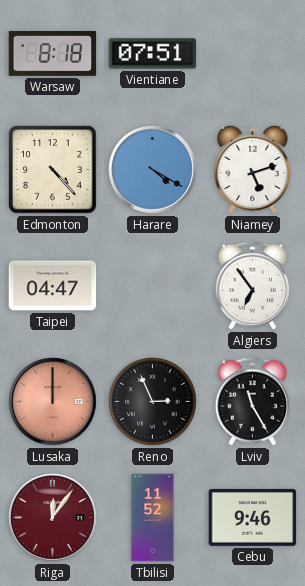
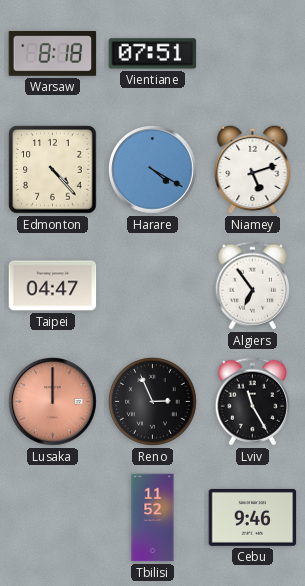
Riga: 12:06 -> none
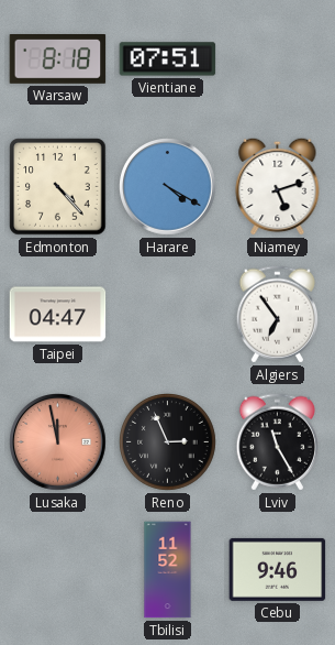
Lusaka: 12:00 -> 11:58
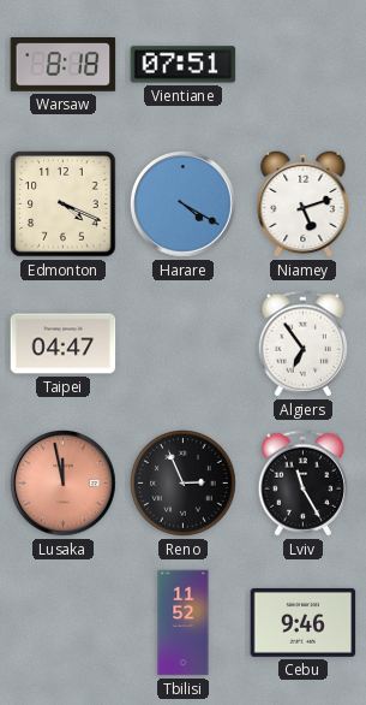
Edmonton: 4:23 -> 4:19
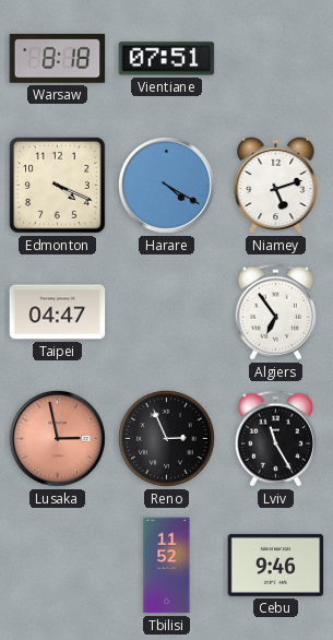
Lusaka: 11:58 -> 2:58
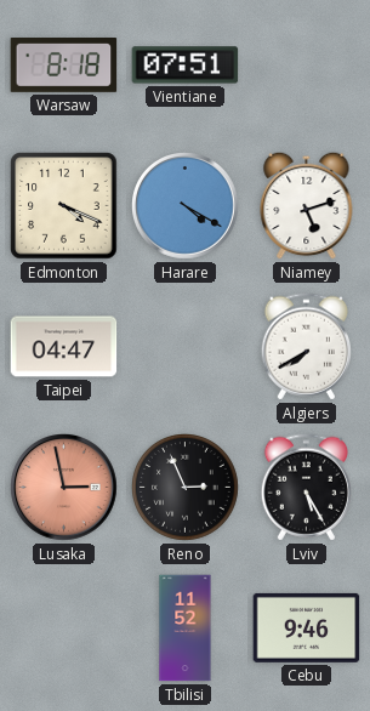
Algiers: 6:54 -> 7:40
Lviv: 11:25 -> 5:25
